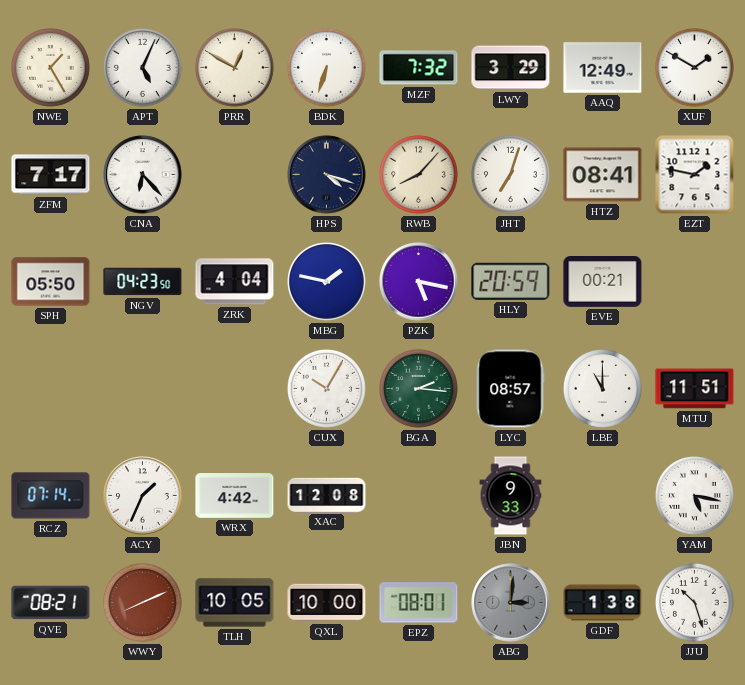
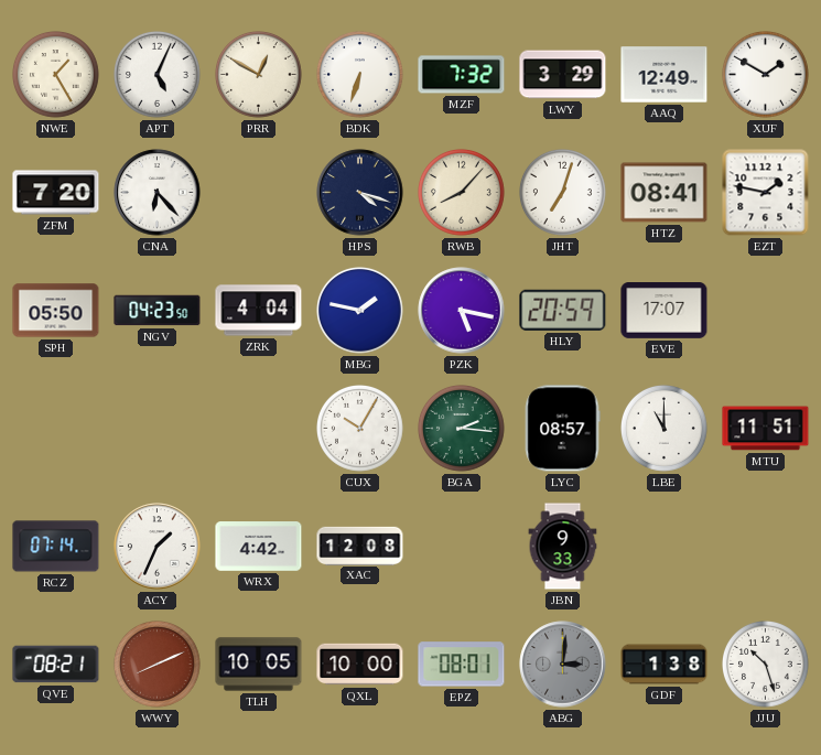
ZFM: 7:17 -> 7:20
EVE: 00:21 -> 17:07
YAM: 5:17 -> none
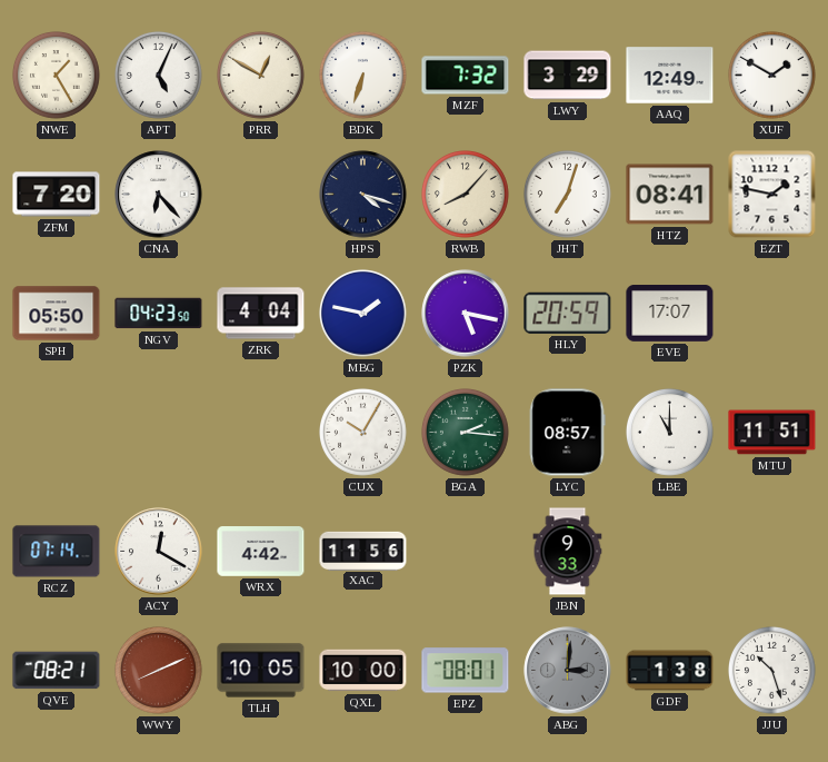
ACY: 1:34 -> 12:20
XAC: 12:08 -> 11:56
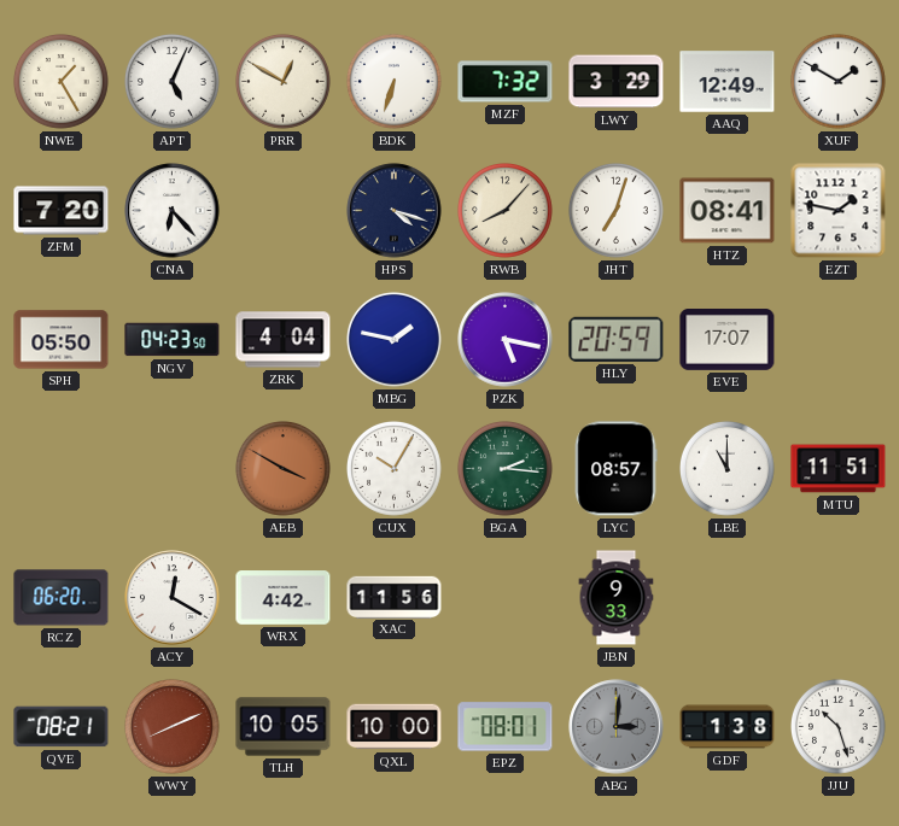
AEB: none -> 3:50
RCZ: 07:14 -> 06:20
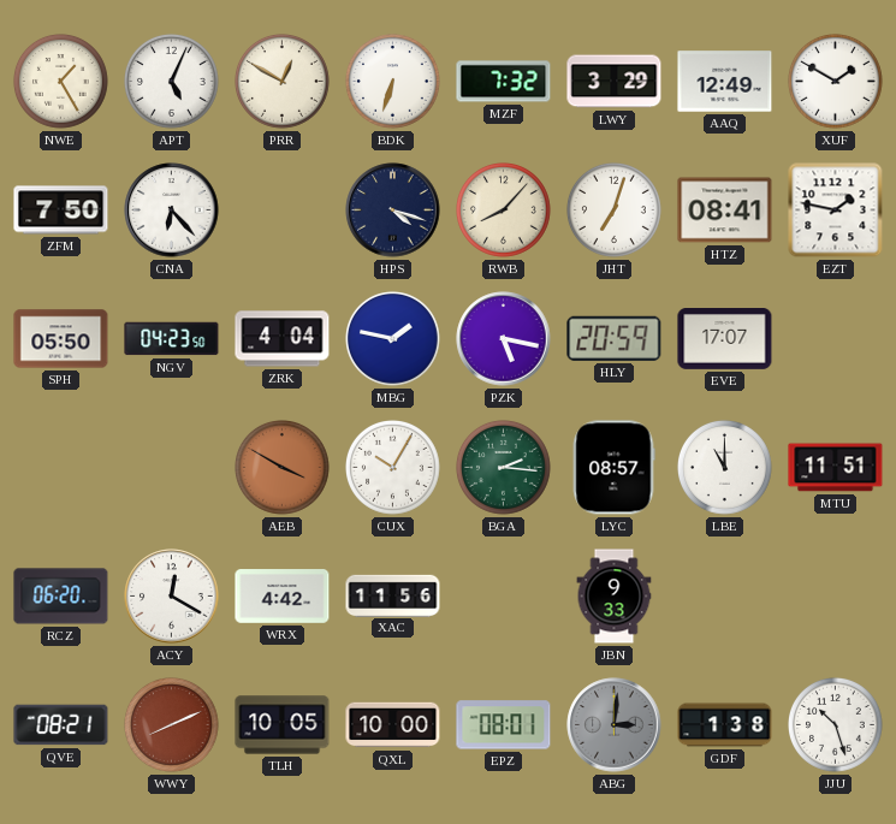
ZFM: 7:20 -> 7:50
